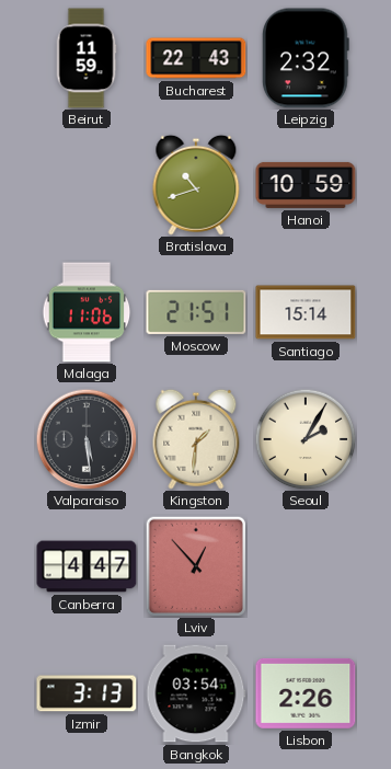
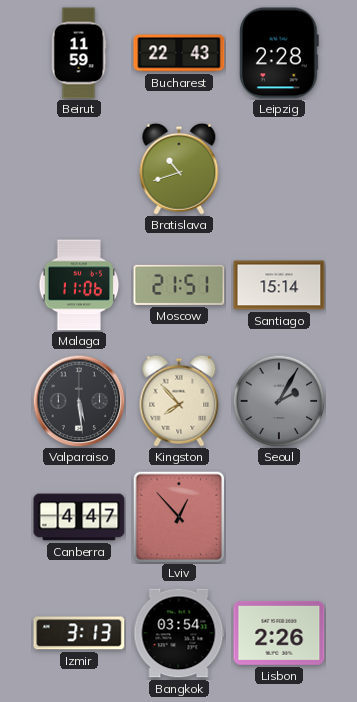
Leipzig: 2:32 -> 2:28
Hanoi: 10:59 -> none
Kingston: 1:31 -> 7:53
Seoul dial: cream -> grey
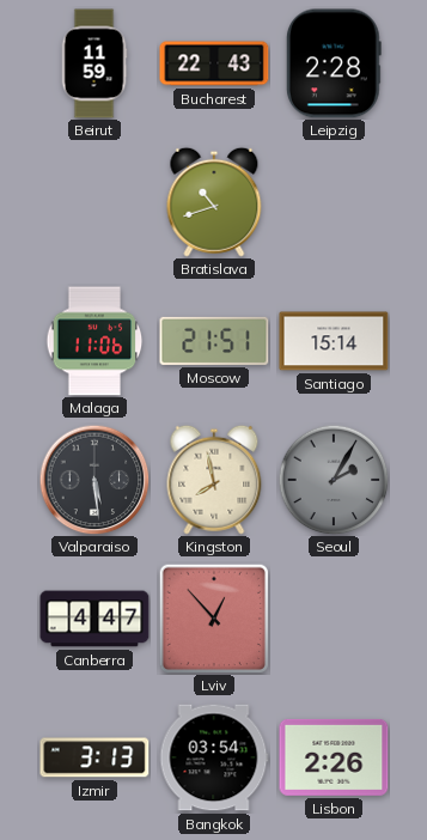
Kingston: 7:53 -> 7:58
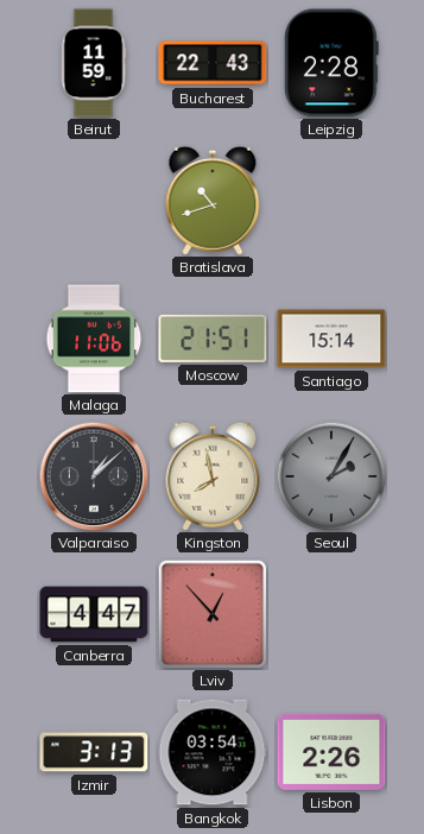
Valparaiso: 5:29 -> 1:08
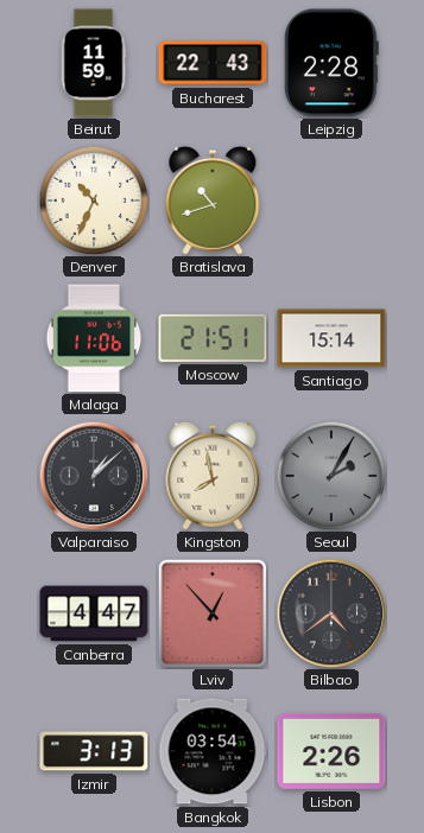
Denver: none -> 10:34
Bilbao: none -> 4:39
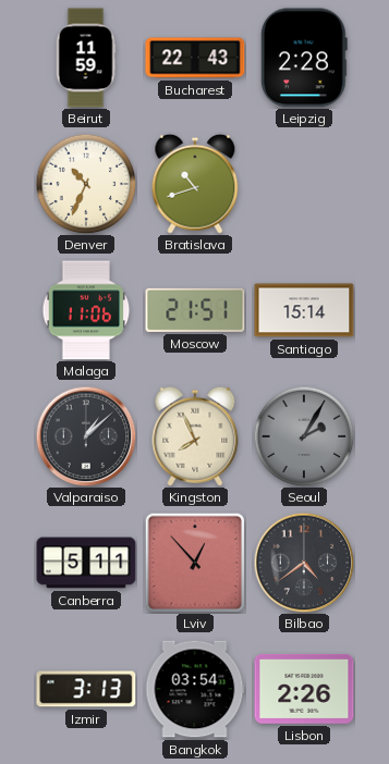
Kingston: 7:58 -> 7:56
Canberra: 4:47 -> 5:11
